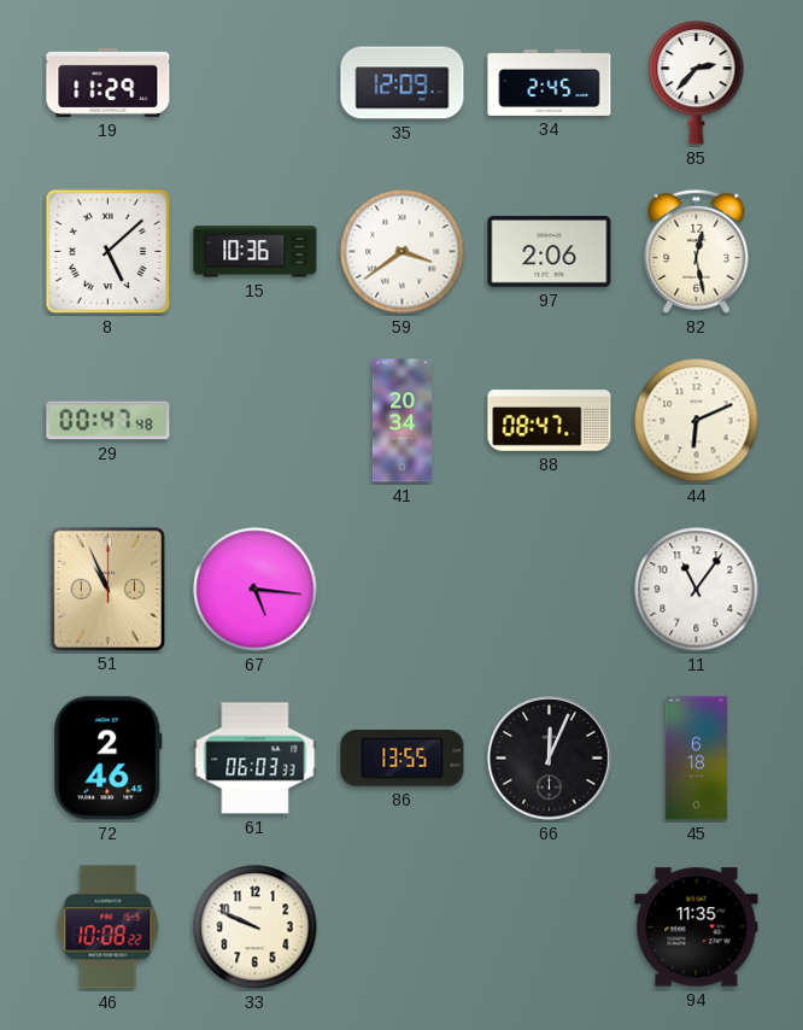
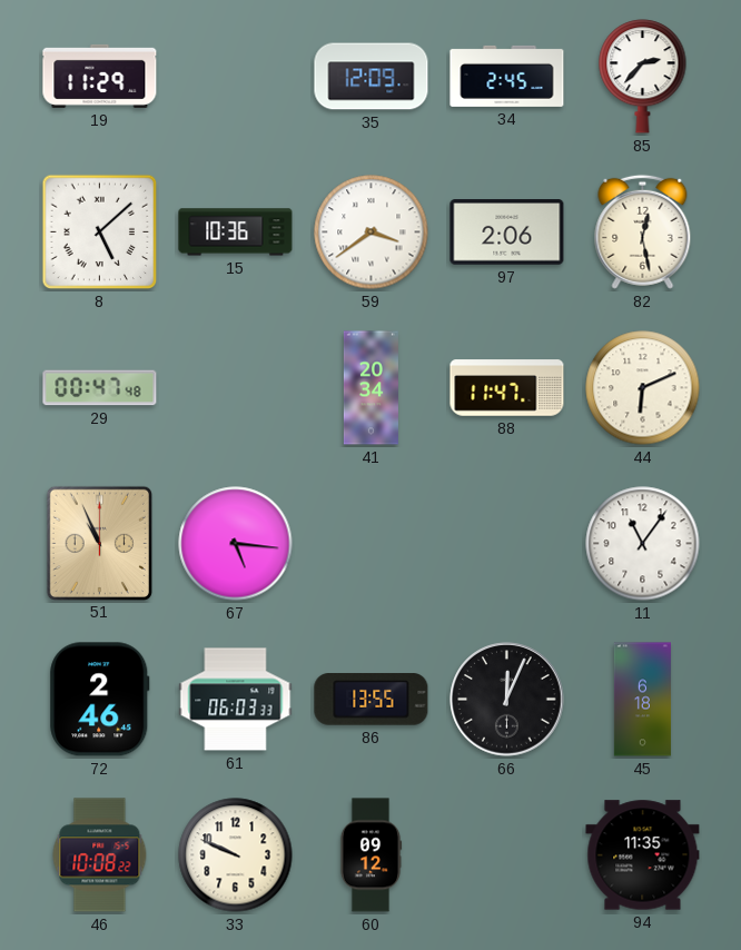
88: 08:47 -> 11:47
60: none -> 09:12
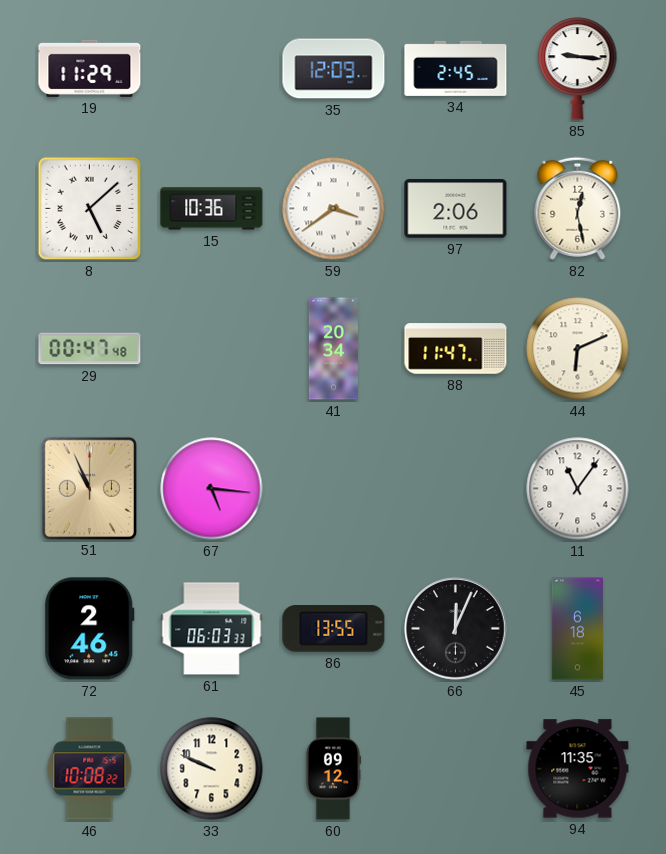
85: 2:37 -> 9:16
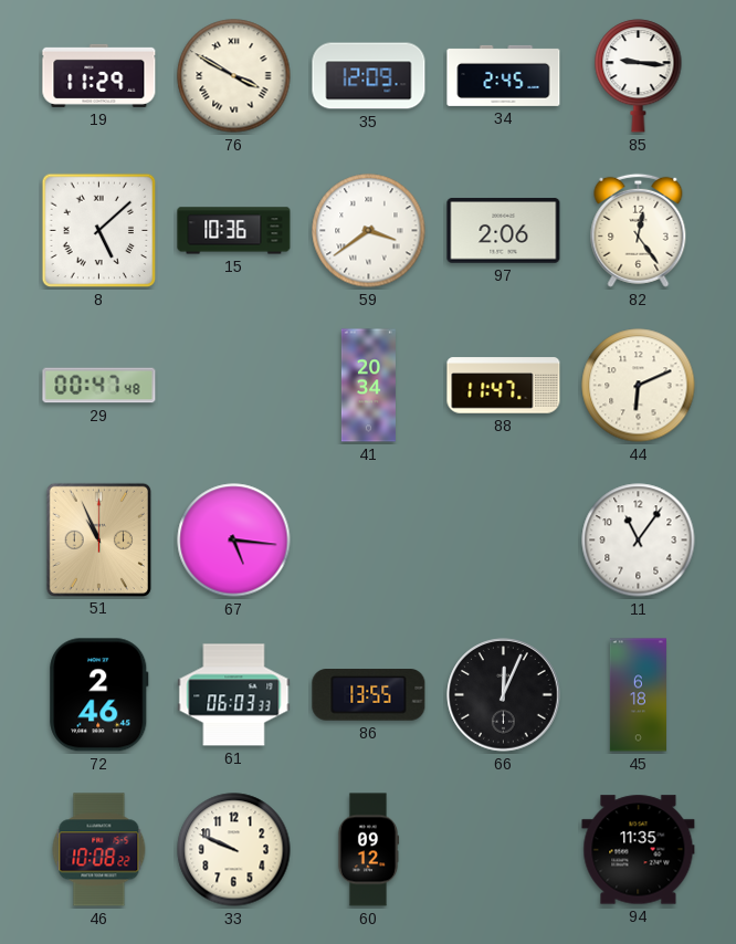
76: none -> 3:50
82: 12:28 -> 12:24
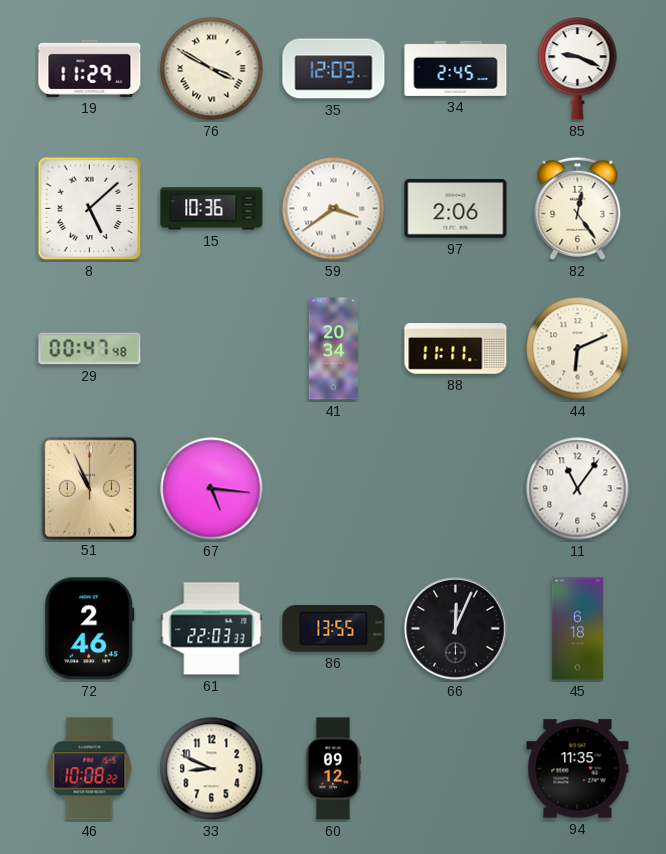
85: 9:16 -> 9:19
88: 11:47 -> 11:11
61: 06:03 -> 22:03
33: 9:49 -> 8:49
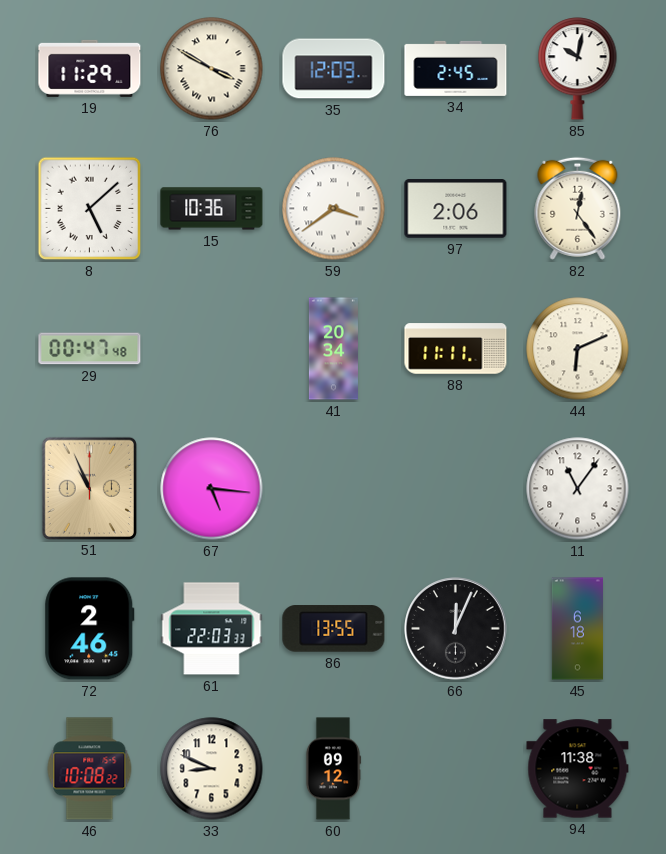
85: 9:19 -> 10:02
94: 11:35 -> 11:38
